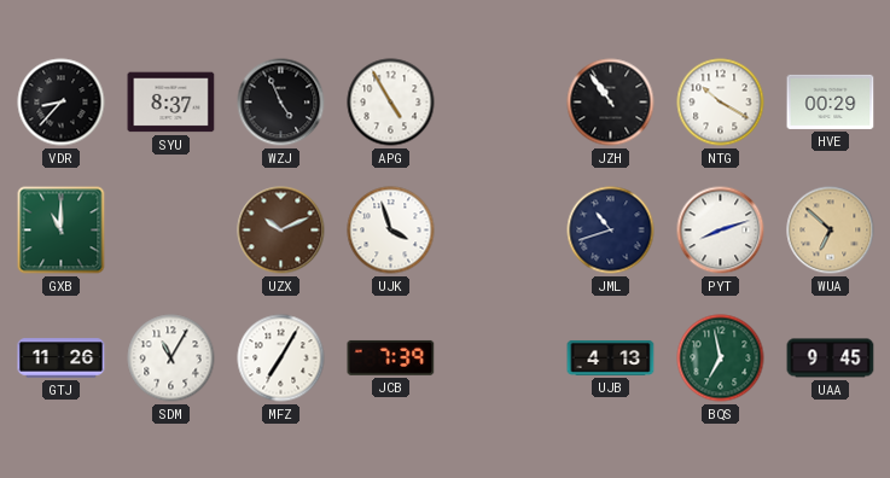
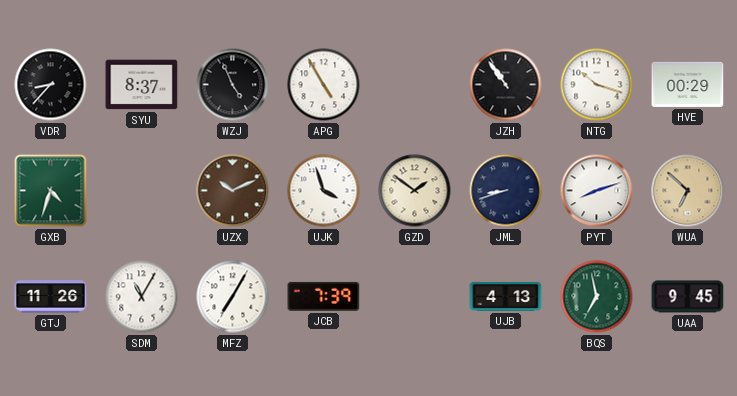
NTG: 10:20 -> 10:18
GXB: 11:00 -> 4:33
GZD: none -> 1:51
JML: 10:42 -> 8:42
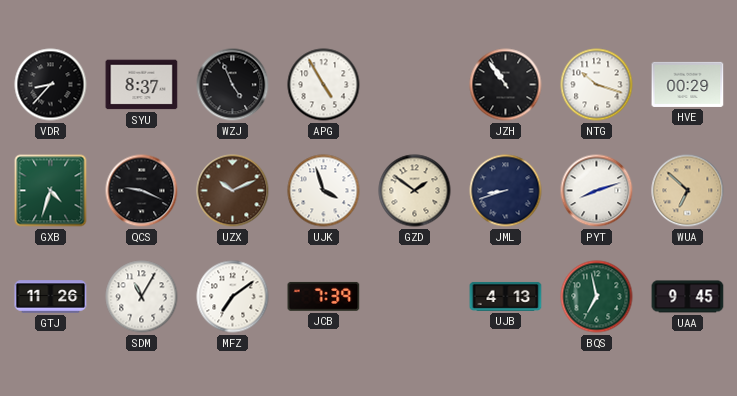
QCS: none -> 9:19
MFZ: 7:05 -> 7:09
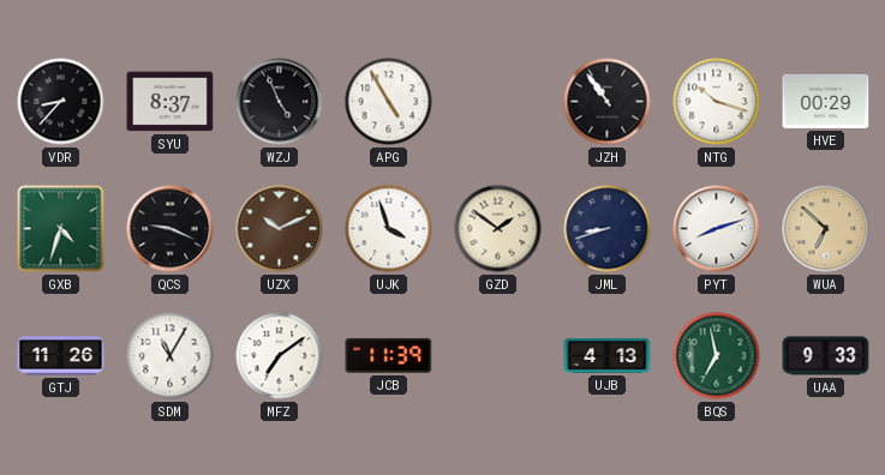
JCB: 7:39 -> 11:39
UAA: 9:45 -> 9:33
